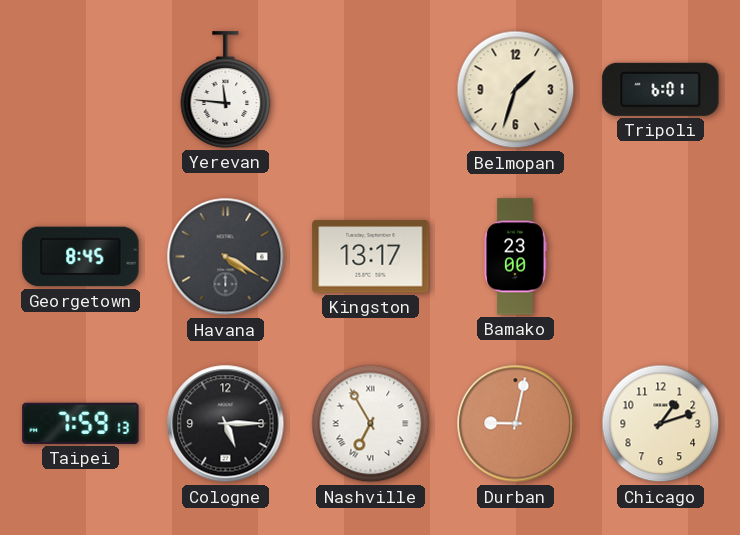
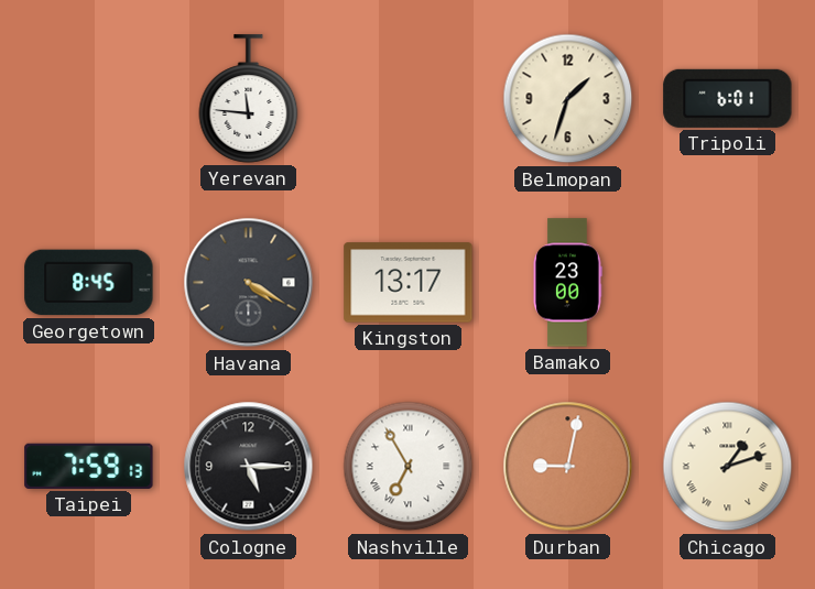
Chicago numerals: Arabic -> Roman
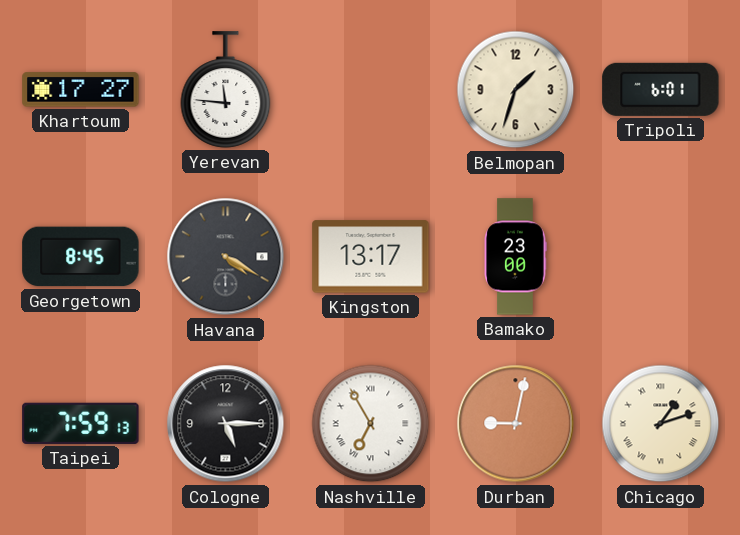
Khartoum: none -> 17:27
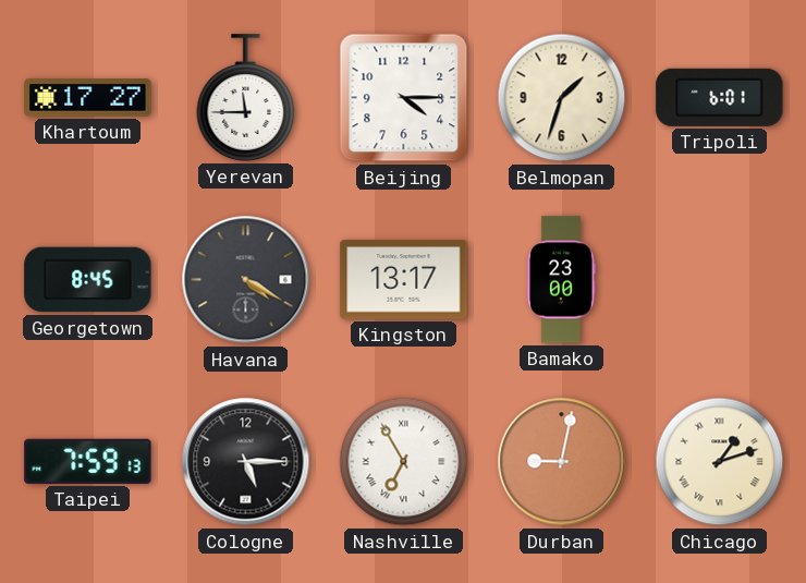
Yerevan: 11:46 -> 11:45
Beijing: none -> 4:15
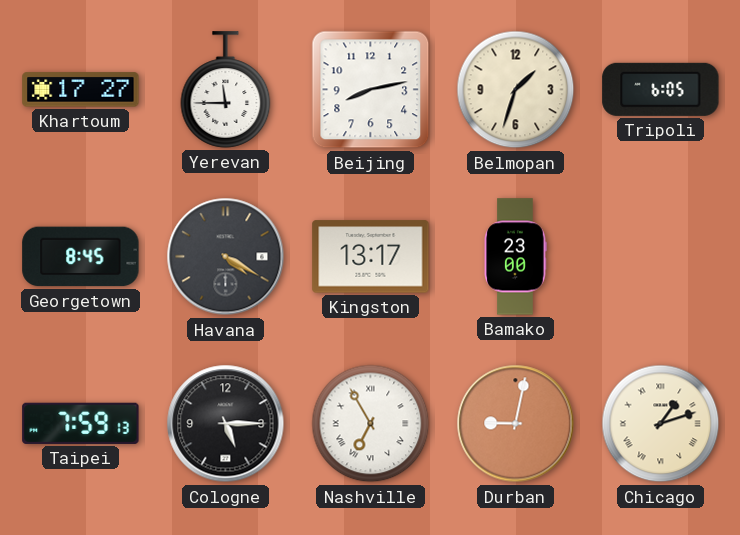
Beijing: 4:15 -> 8:13
Tripoli: 6:01 -> 6:05
